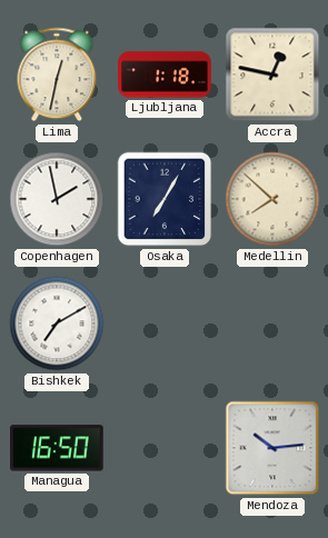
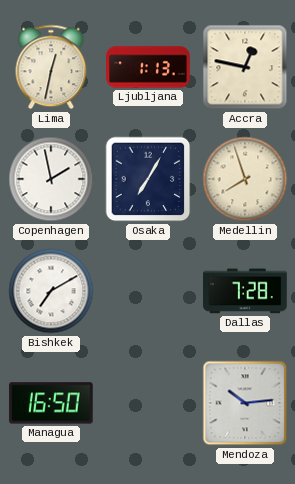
Ljubljana: 1:18 -> 1:13
Medellin: 7:52 -> 7:57
Dallas: none -> 7:28
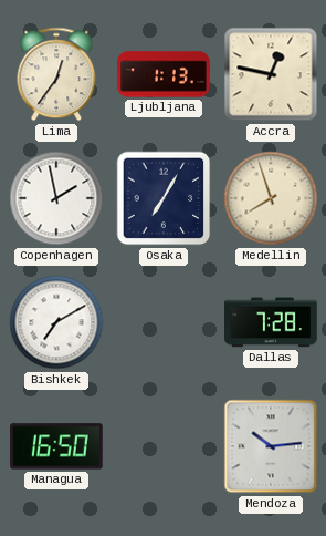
Lima: 12:32 -> 12:36
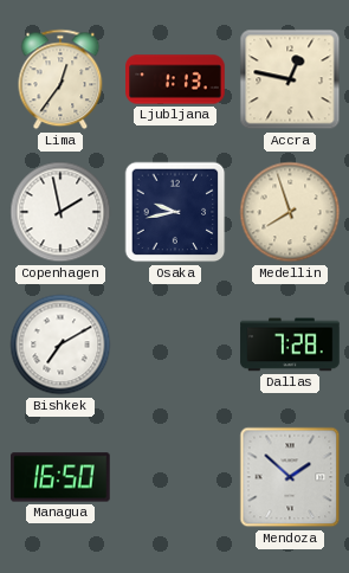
Osaka: 7:05 -> 9:43
Mendoza: 10:14 -> 1:52
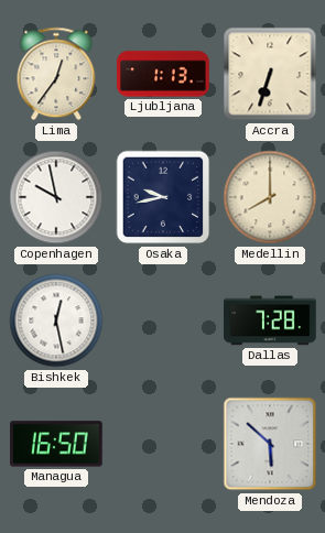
Accra: 12:47 -> 6:33
Copenhagen: 1:58 -> 9:58
Medellin: 7:57 -> 8:00
Bishkek: 7:10 -> 12:28
Mendoza: 1:52 -> 5:52
